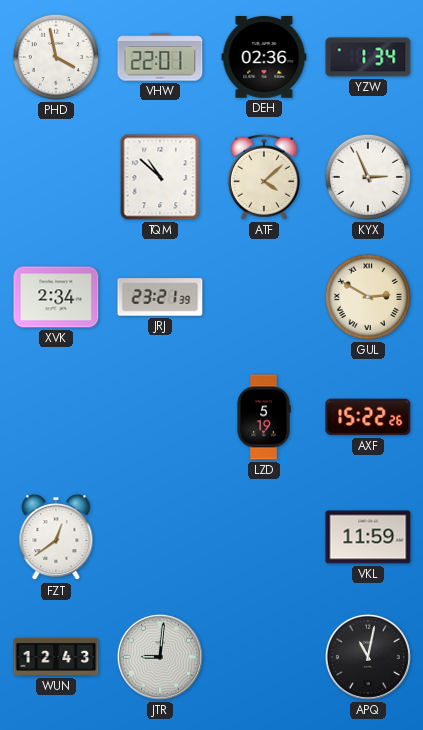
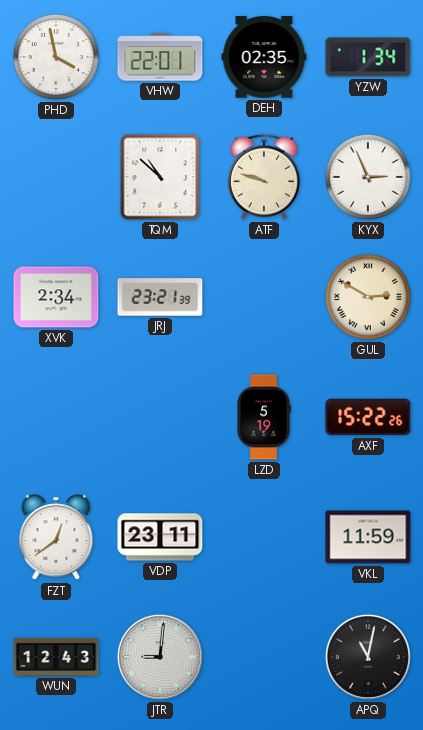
DEH: 02:36 -> 02:35
ATF: 4:08 -> 9:48
VDP: none -> 23:11
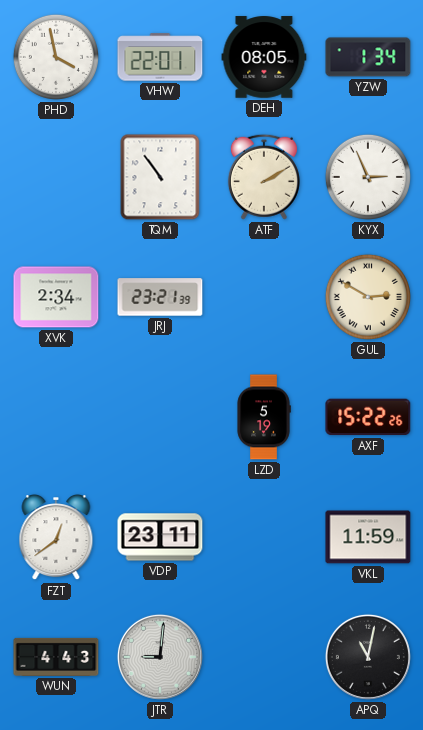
DEH: 02:35 -> 08:05
TQM: 10:52 -> 10:54
ATF: 9:48 -> 2:10
WUN: 12:43 -> 4:43
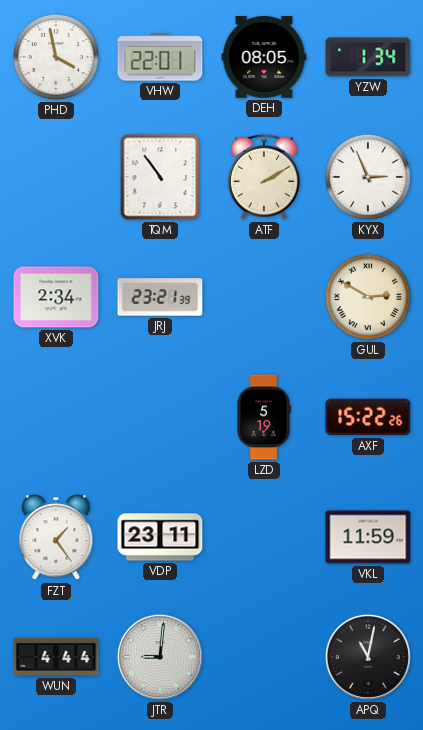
FZT: 12:39 -> 1:24
WUN: 4:43 -> 4:44
